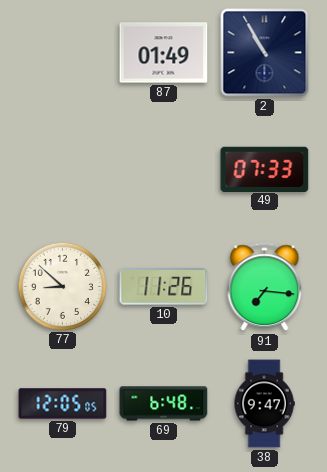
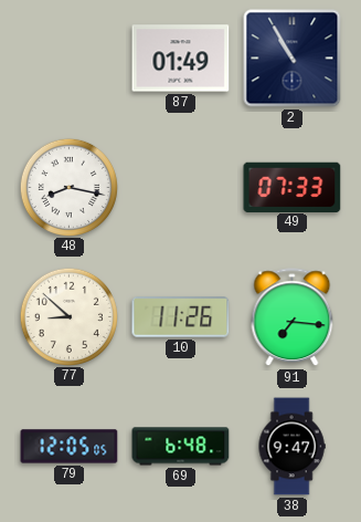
48: none -> 8:17
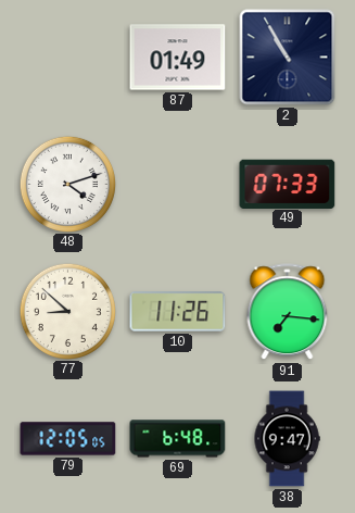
48: 8:17 -> 4:12
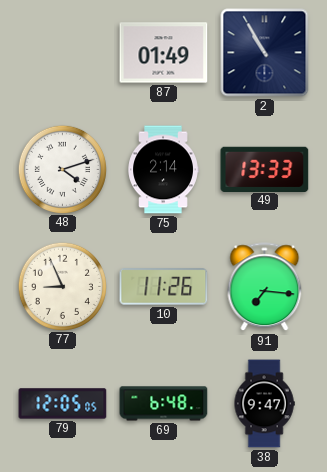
75: none -> 2:14
49: 07:33 -> 13:33
77: 8:52 -> 8:56
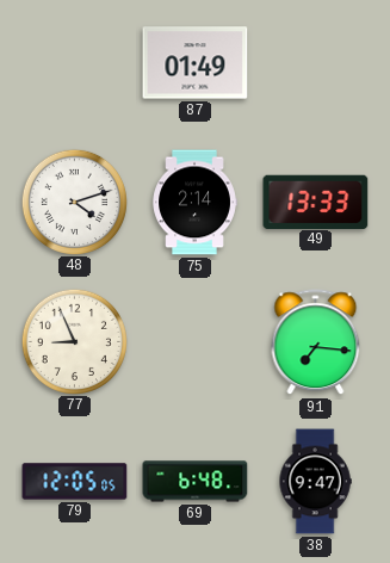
2: 10:55 -> none
10: 11:26 -> none
